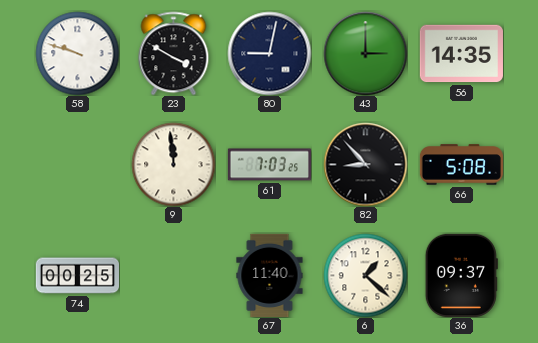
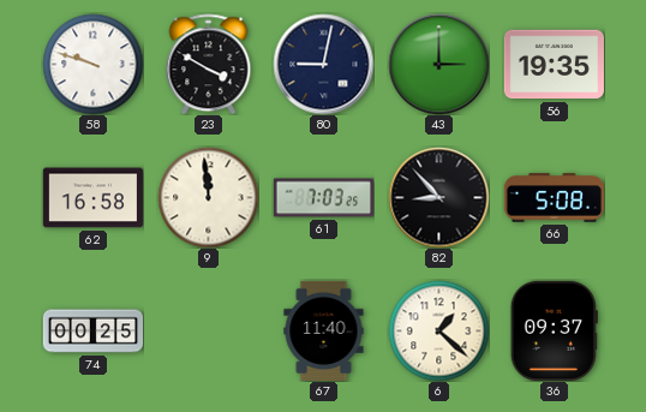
56: 14:35 -> 19:35
62: none -> 16:58
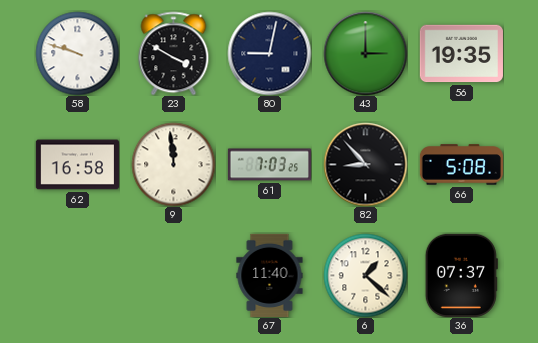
74: 00:25 -> none
36: 09:37 -> 07:37
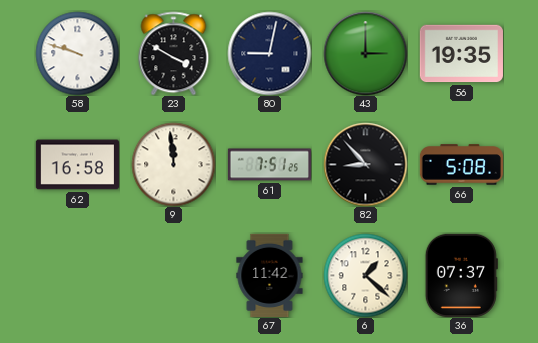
61: 7:03 -> 7:51
67: 11:40 -> 11:42
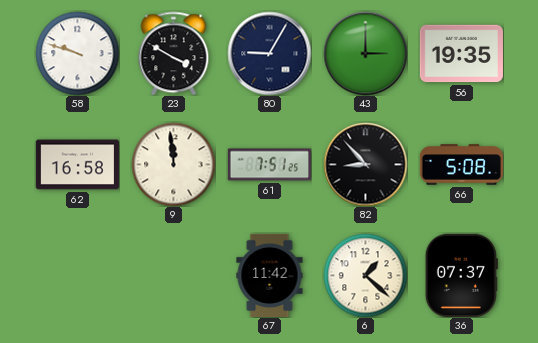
80: 9:02 -> 9:05
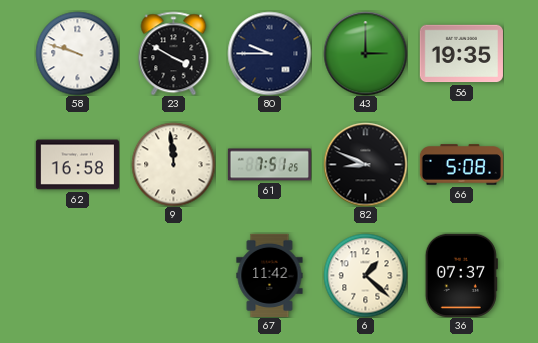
80: 9:05 -> 9:45
82: 8:53 -> 8:49
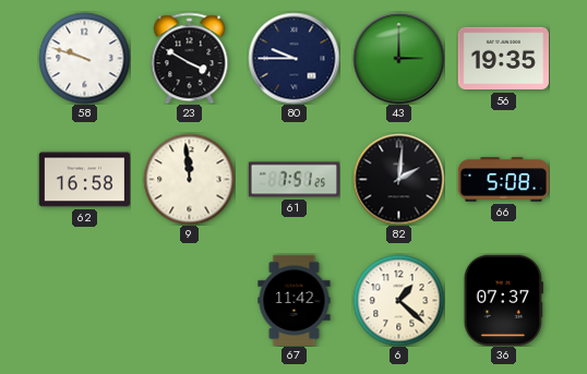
82: 8:49 -> 2:01
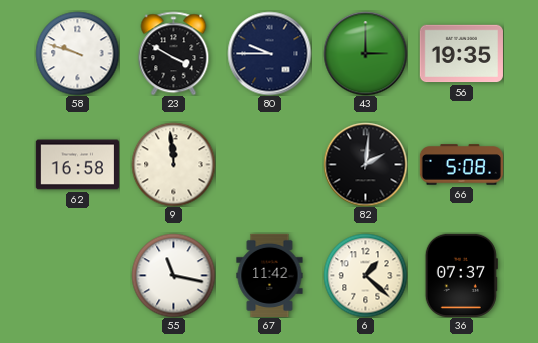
61: 7:51 -> none
55: none -> 11:17
